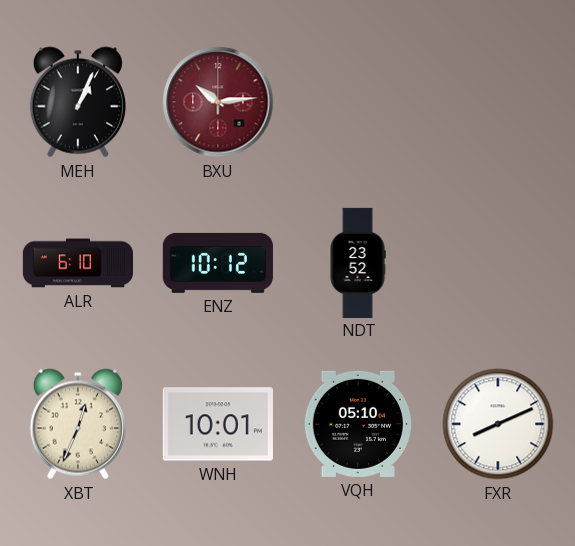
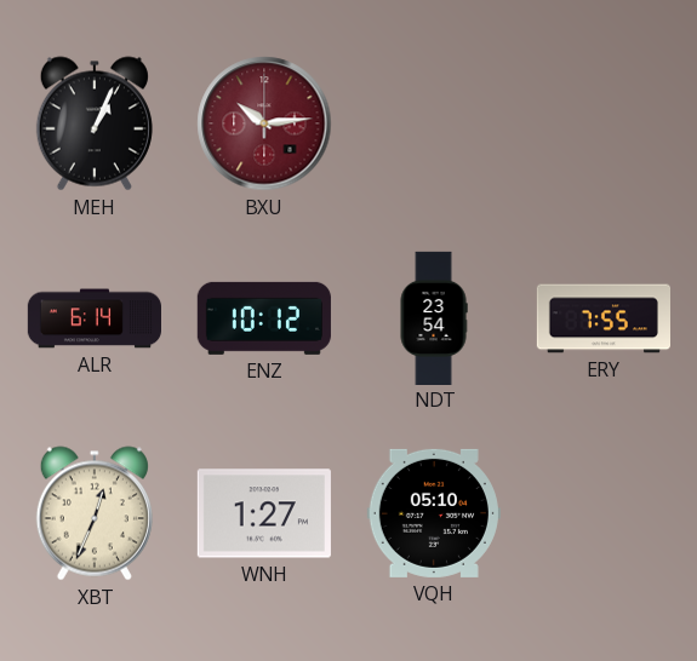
ALR: 6:10 -> 6:14
NDT: 23:52 -> 23:54
ERY: none -> 7:55
WNH: 10:01 -> 1:27
FXR: 8:11 -> none
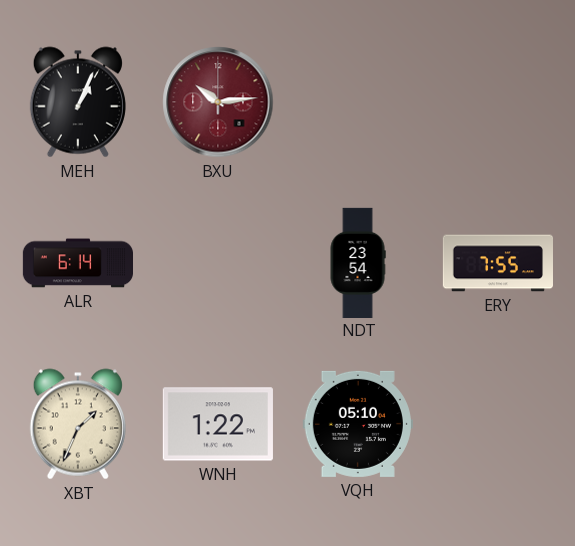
ENZ: 10:12 -> none
XBT: 12:34 -> 1:34
WNH: 1:27 -> 1:22
